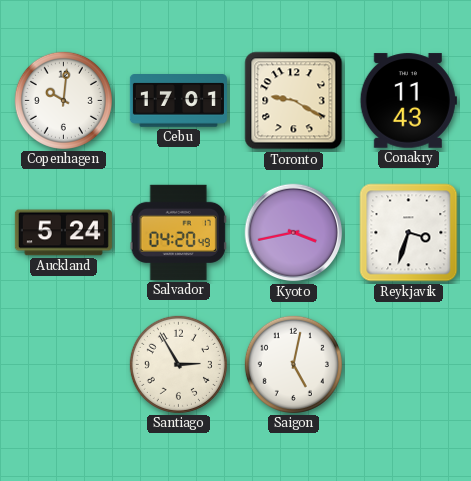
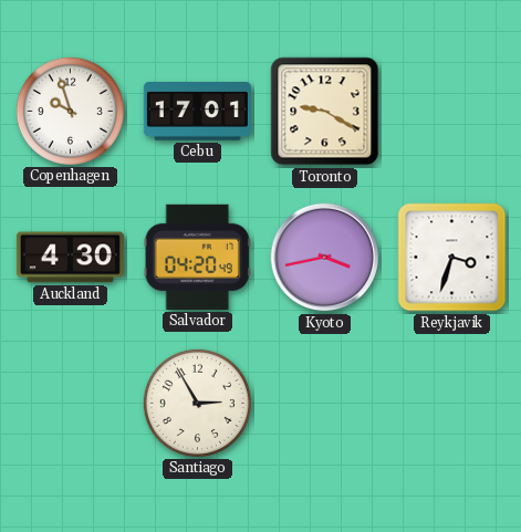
Copenhagen: 10:01 -> 9:57
Conakry: 11:43 -> none
Auckland: 5:24 -> 4:30
Saigon: 5:02 -> none
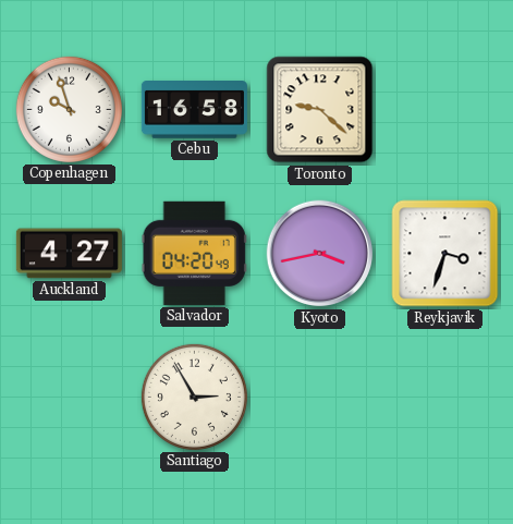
Cebu: 17:01 -> 16:58
Toronto: 9:20 -> 9:22
Auckland: 4:30 -> 4:27
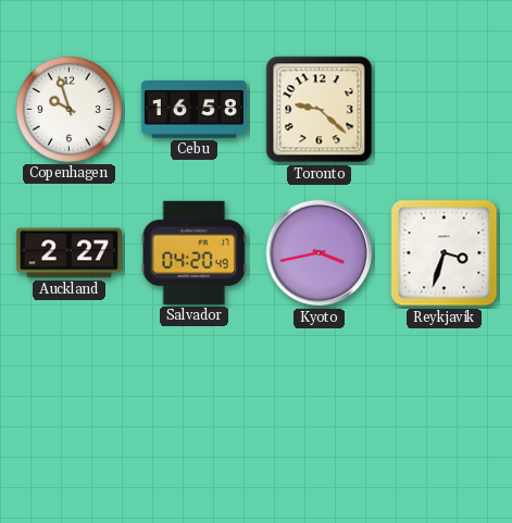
Auckland: 4:27 -> 2:27
Santiago: 2:55 -> none
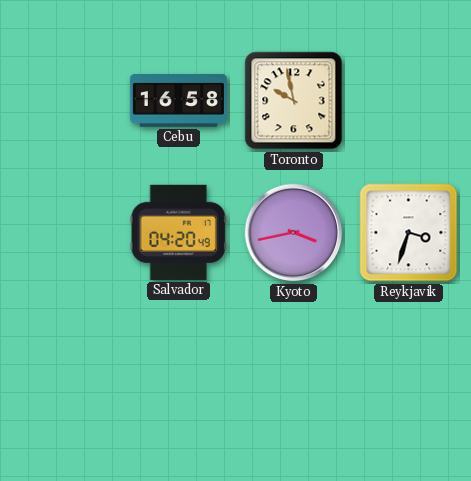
Copenhagen: 9:57 -> none
Toronto: 9:22 -> 9:58
Auckland: 2:27 -> none
